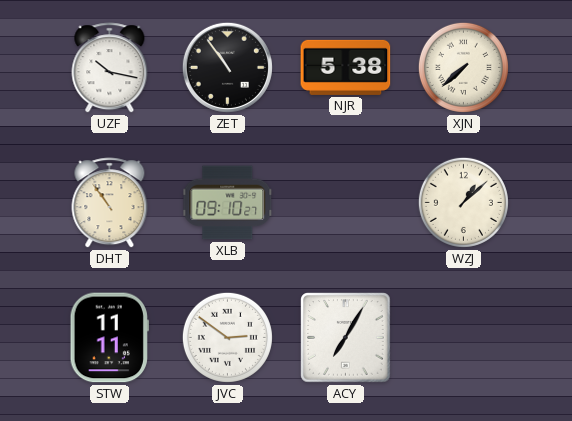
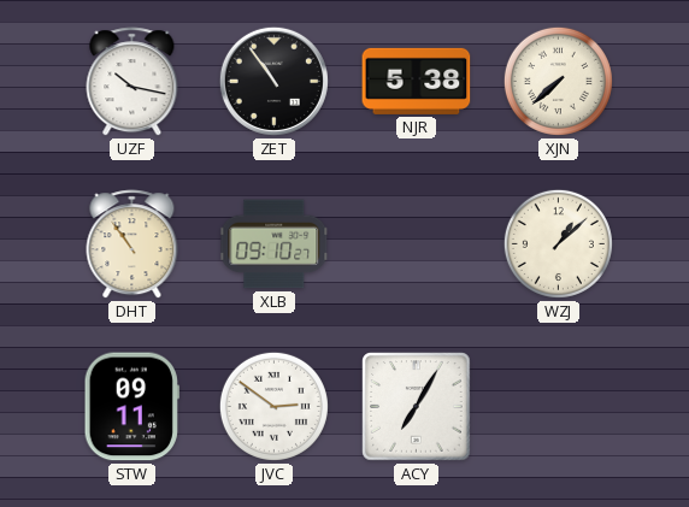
STW: 11:11 -> 09:11
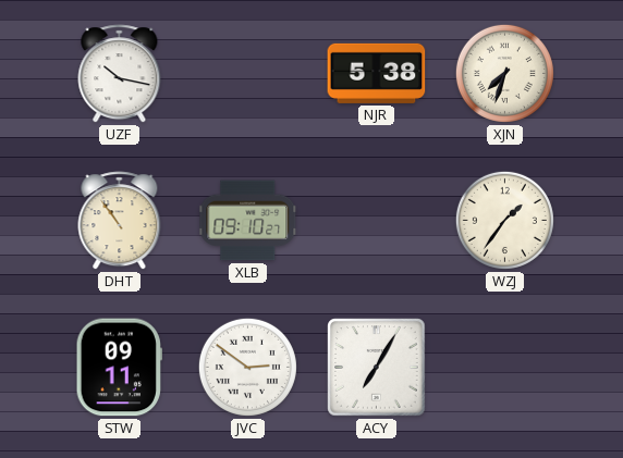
ZET: 10:54 -> none
XJN: 7:38 -> 7:33
WZJ: 1:08 -> 1:36
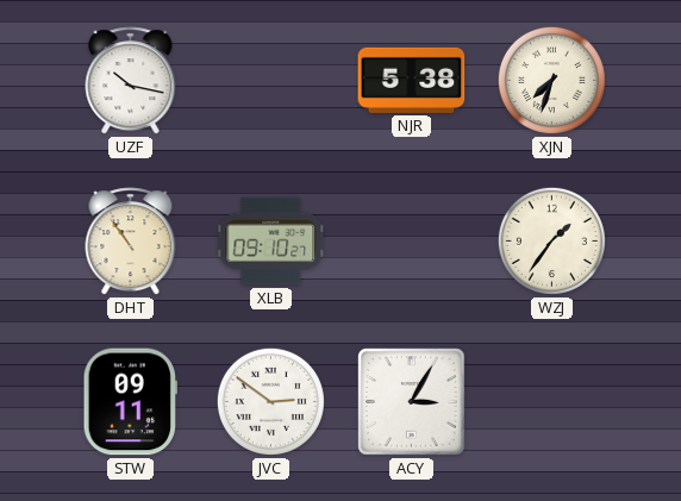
ACY: 7:05 -> 3:05
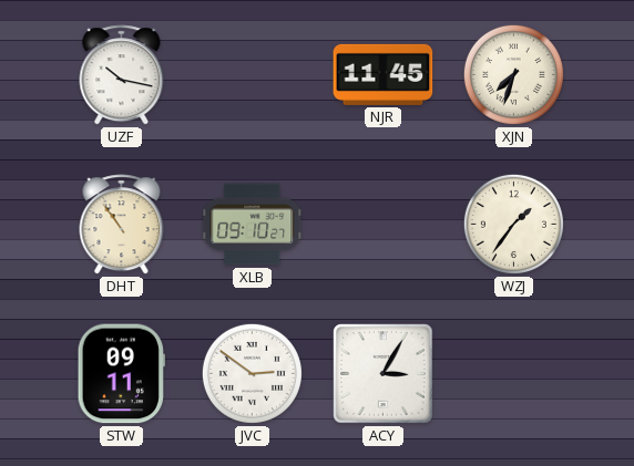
NJR: 5:38 -> 11:45
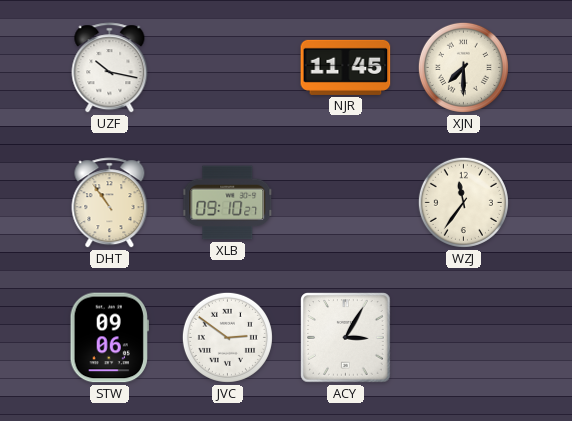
XJN: 7:33 -> 7:30
WZJ: 1:36 -> 11:36
STW: 09:11 -> 09:06
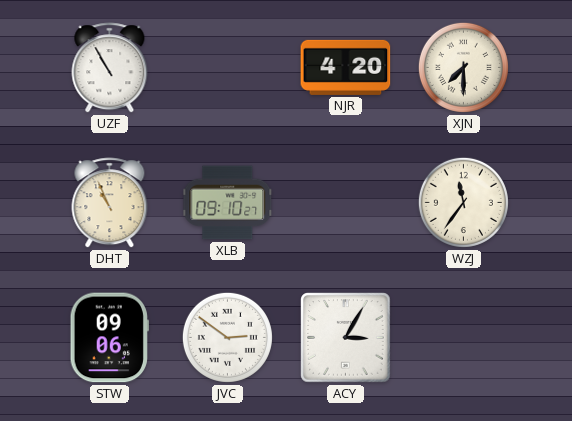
UZF: 10:17 -> 10:55
NJR: 11:45 -> 4:20
DHT: 10:54 -> 10:56
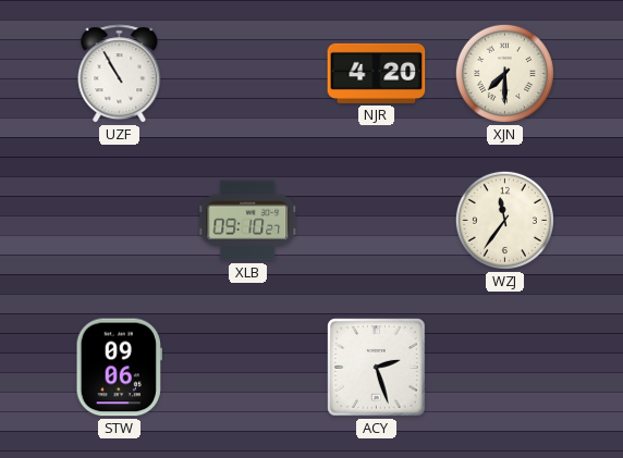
DHT: 10:56 -> none
JVC: 2:51 -> none
ACY: 3:05 -> 2:27
